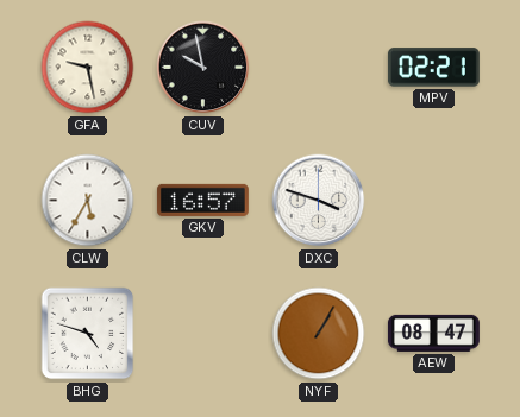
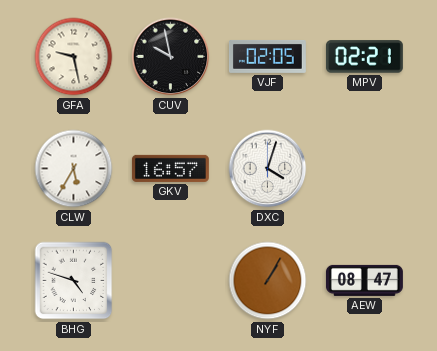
VJF: none -> 02:05
DXC: 3:48 -> 4:03
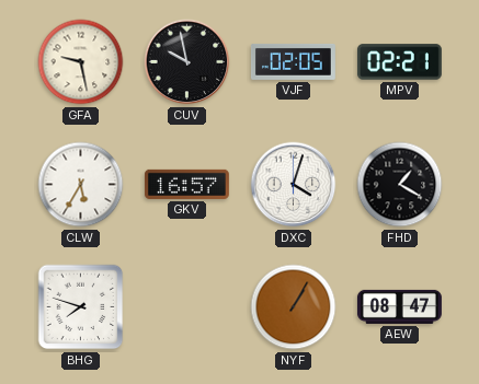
FHD: none -> 1:20
BHG: 4:48 -> 7:48
